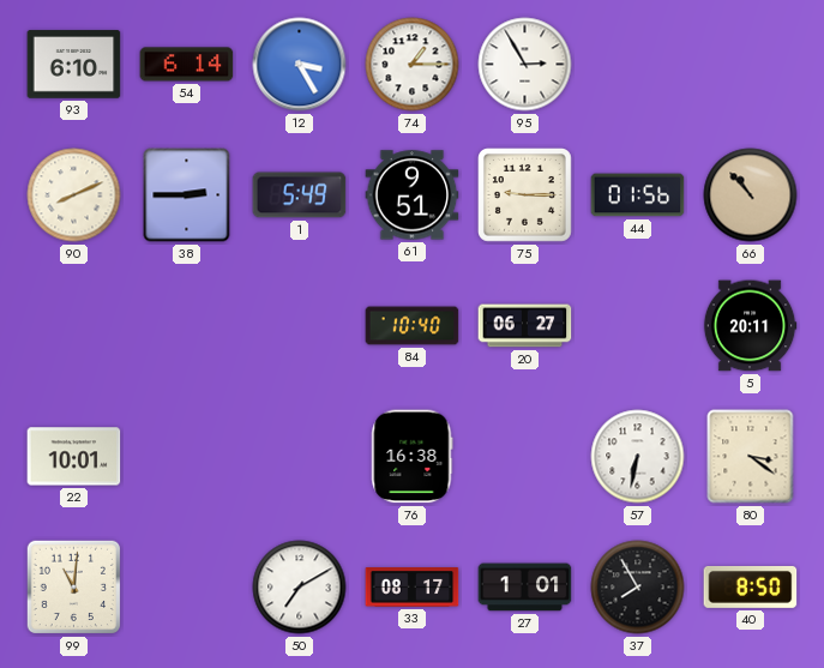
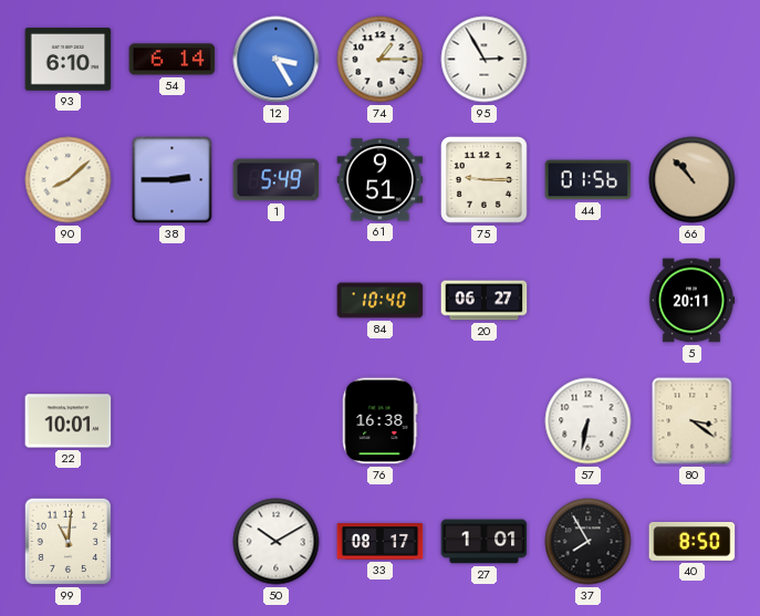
90: 8:11 -> 8:08
50: 7:10 -> 10:10
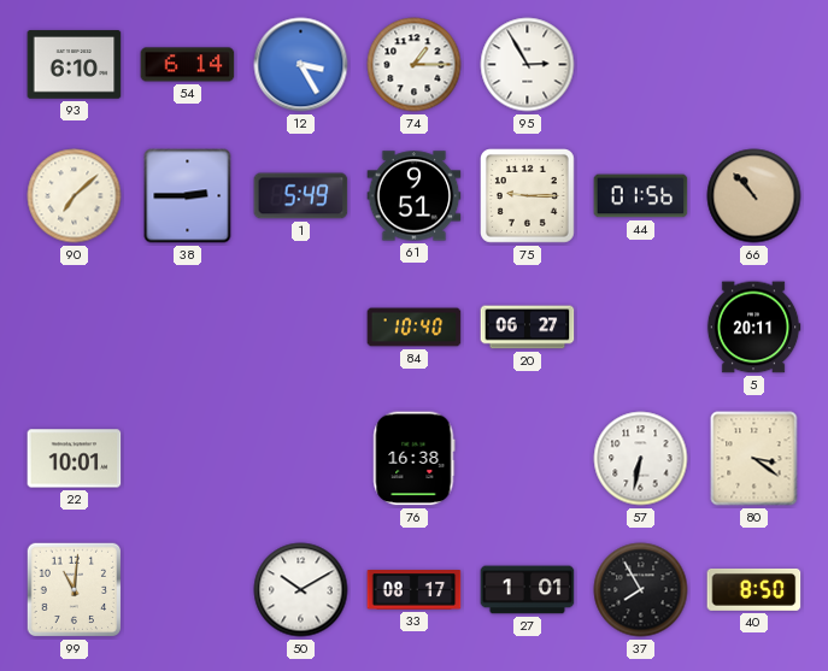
90: 8:08 -> 7:08
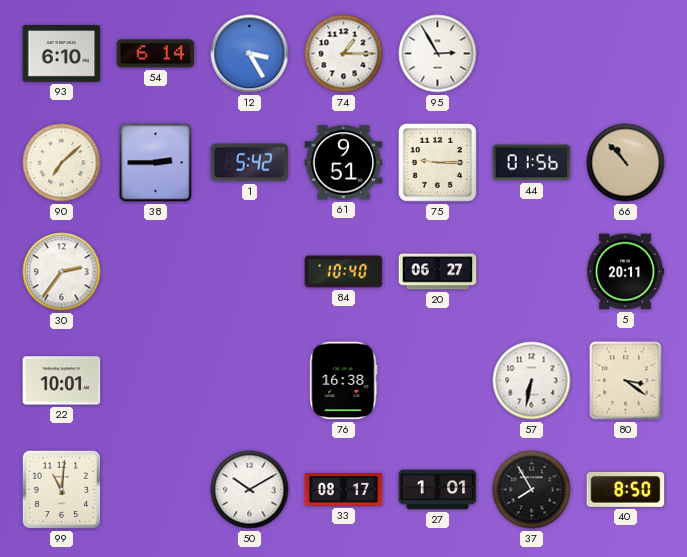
1: 5:49 -> 5:42
30: none -> 2:36
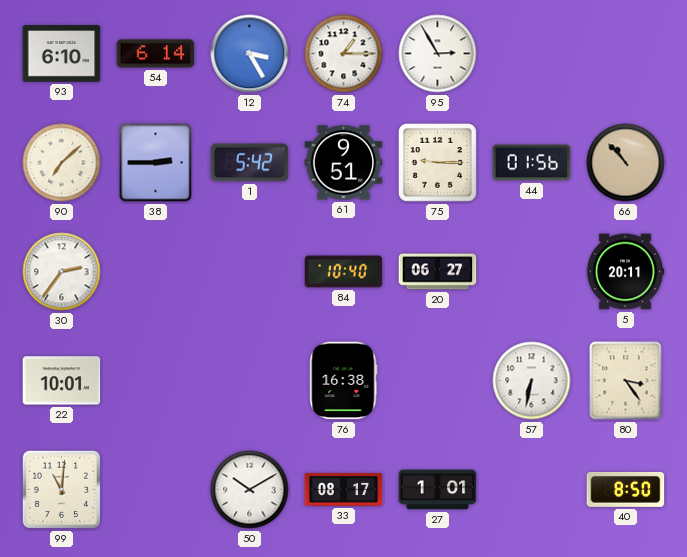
80: 3:21 -> 3:24
37: 7:55 -> none
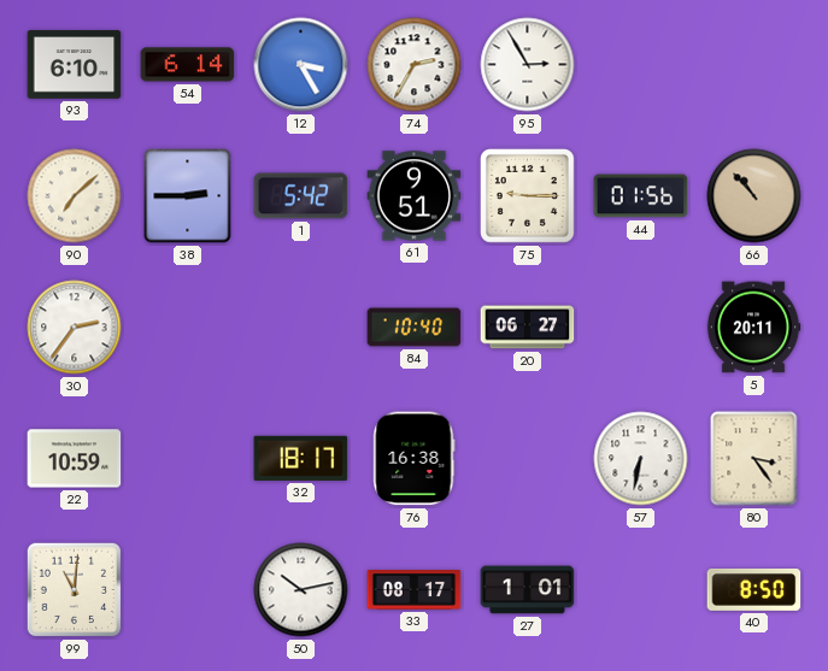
74: 1:15 -> 2:35
22: 10:01 -> 10:59
32: none -> 18:17
50: 10:10 -> 10:13
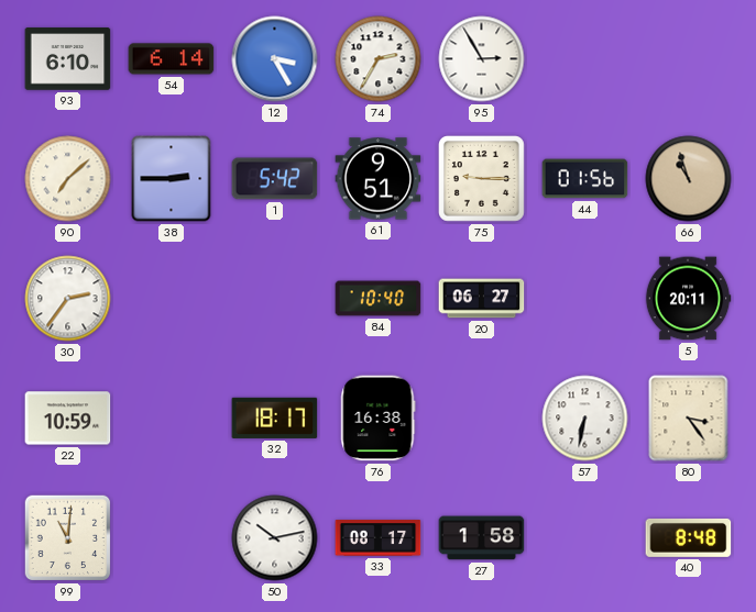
66: 10:53 -> 10:57
27: 1:01 -> 1:58
40: 8:50 -> 8:48
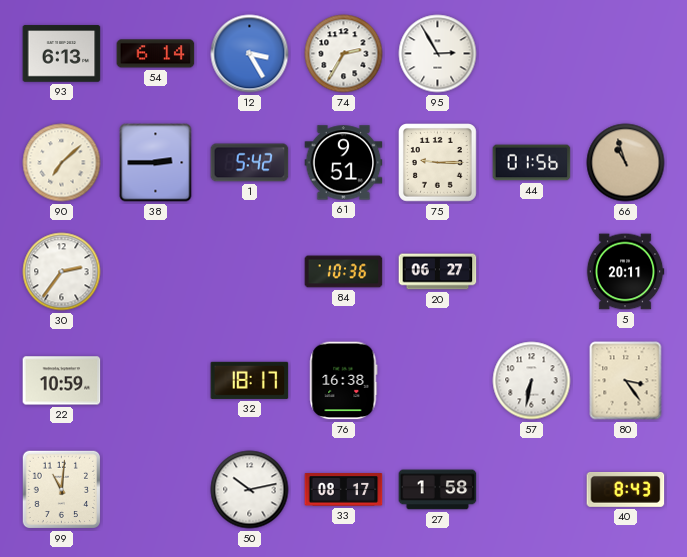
93: 6:10 -> 6:13
84: 10:40 -> 10:36
40: 8:48 -> 8:43
